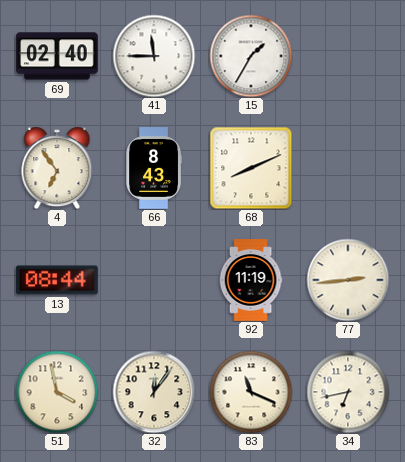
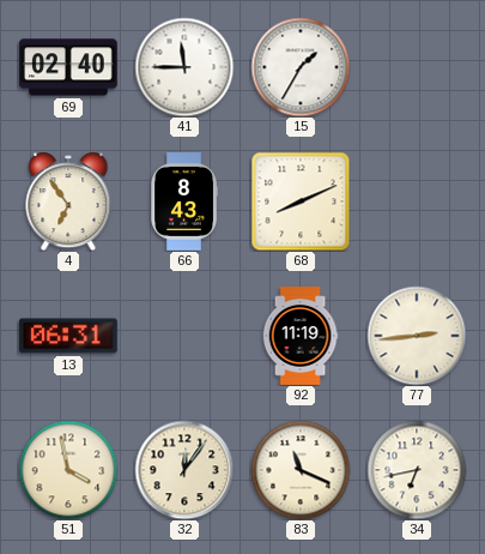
13: 08:44 -> 06:31
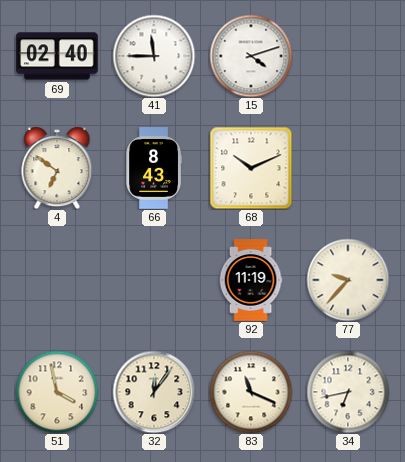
15: 1:35 -> 4:12
4: 6:54 -> 6:51
68: 8:11 -> 10:11
13: 06:31 -> none
77: 2:44 -> 9:37
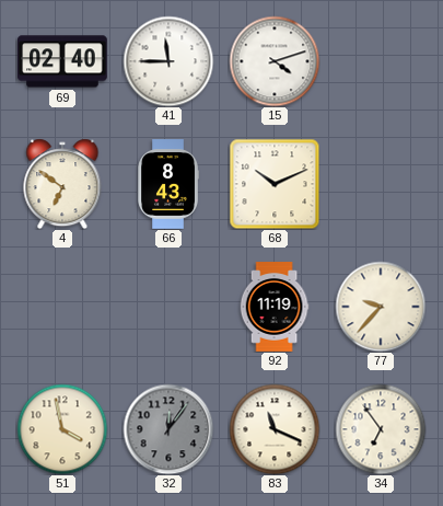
32 dial: cream -> grey
34: 6:43 -> 6:54
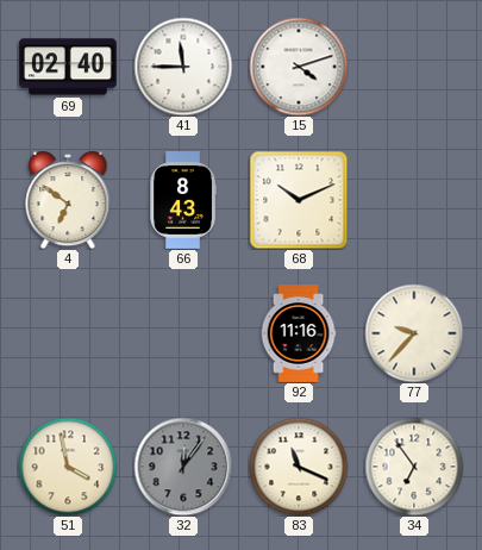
92: 11:19 -> 11:16
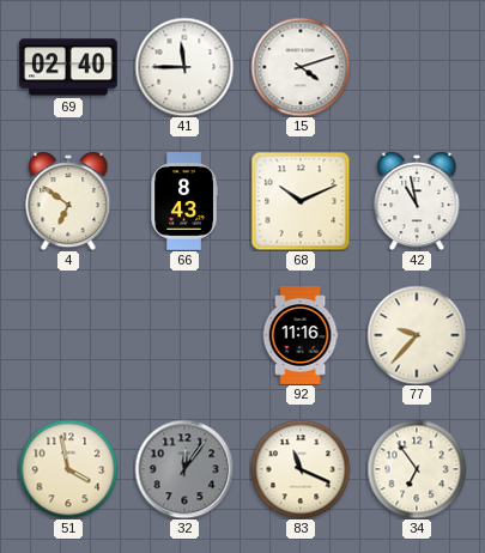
42: none -> 10:58
